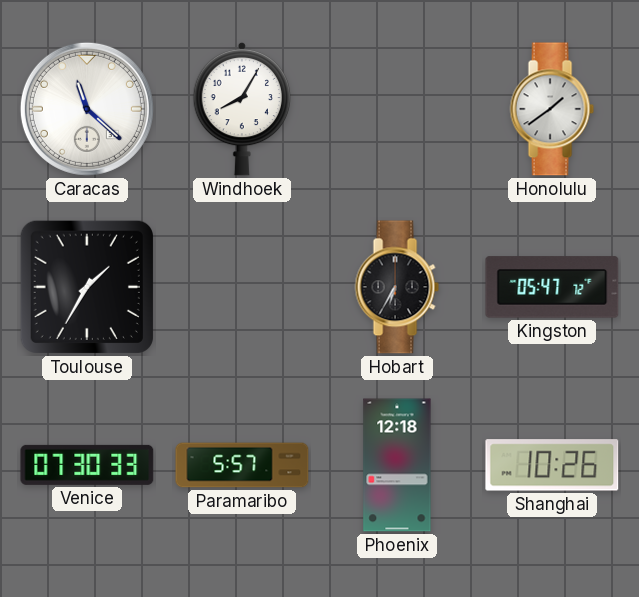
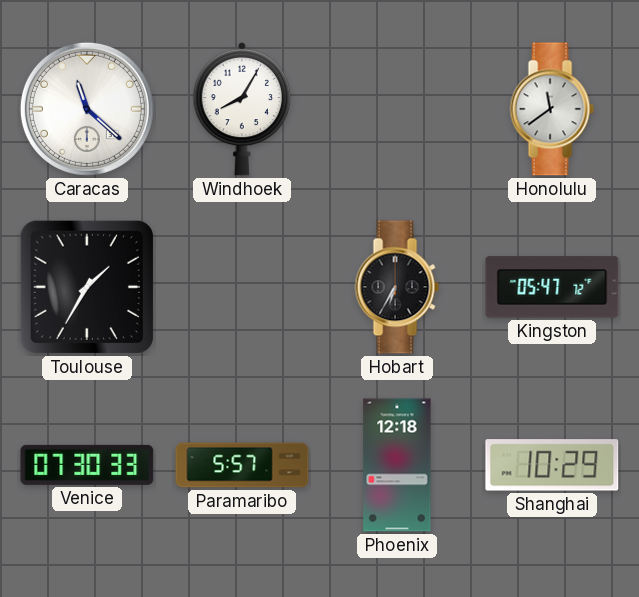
Honolulu: 1:39 -> 11:39
Shanghai: 10:26 -> 10:29
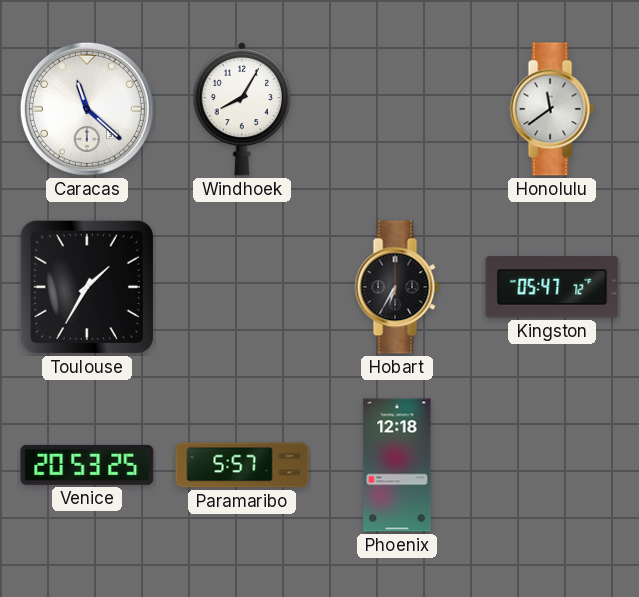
Venice: 07:30 -> 20:53
Shanghai: 10:29 -> none
